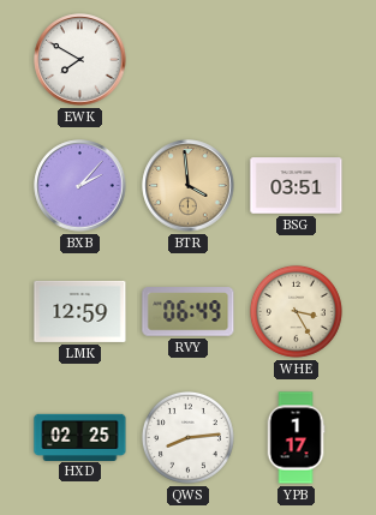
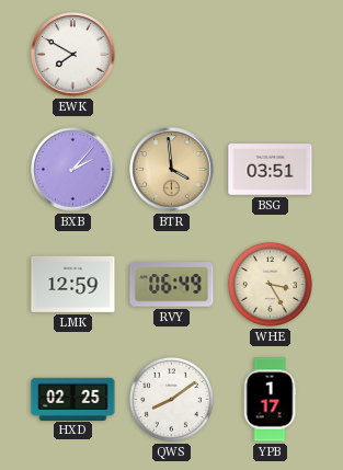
QWS: 8:14 -> 8:09
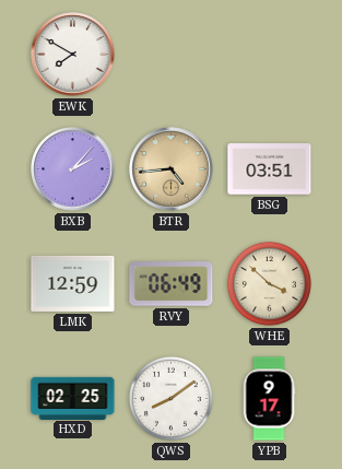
BTR: 3:59 -> 4:44
WHE: 3:25 -> 3:52
YPB: 1:17 -> 9:17
